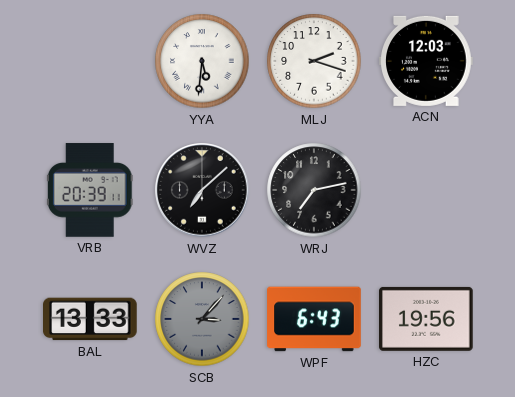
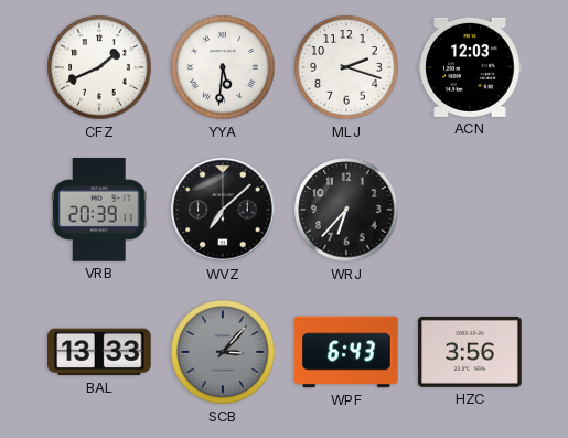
CFZ: none -> 1:41
WRJ: 7:13 -> 6:37
HZC: 19:56 -> 3:56
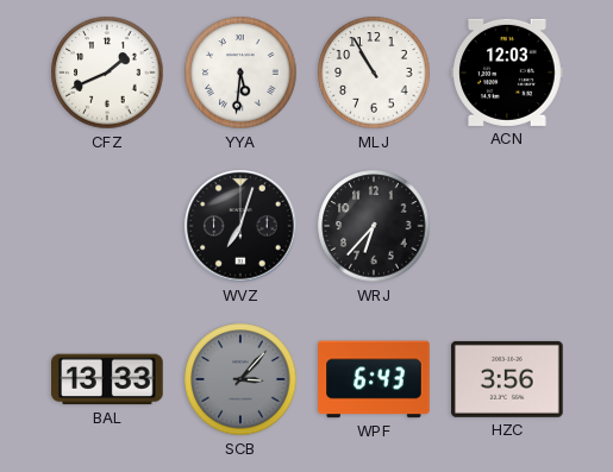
MLJ: 2:18 -> 10:55
VRB: 20:39 -> none
WVZ: 7:08 -> 7:03
